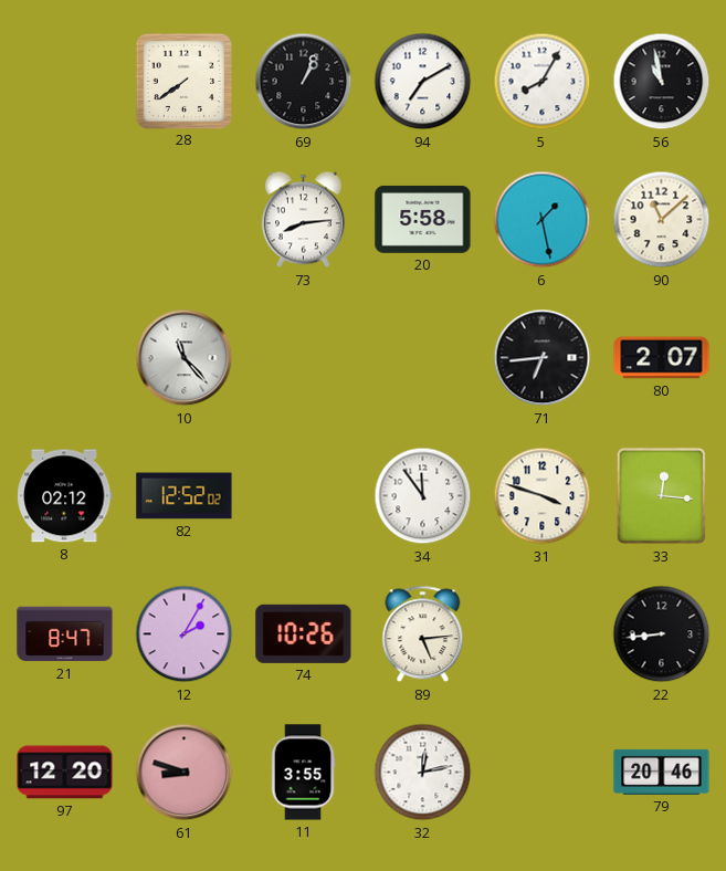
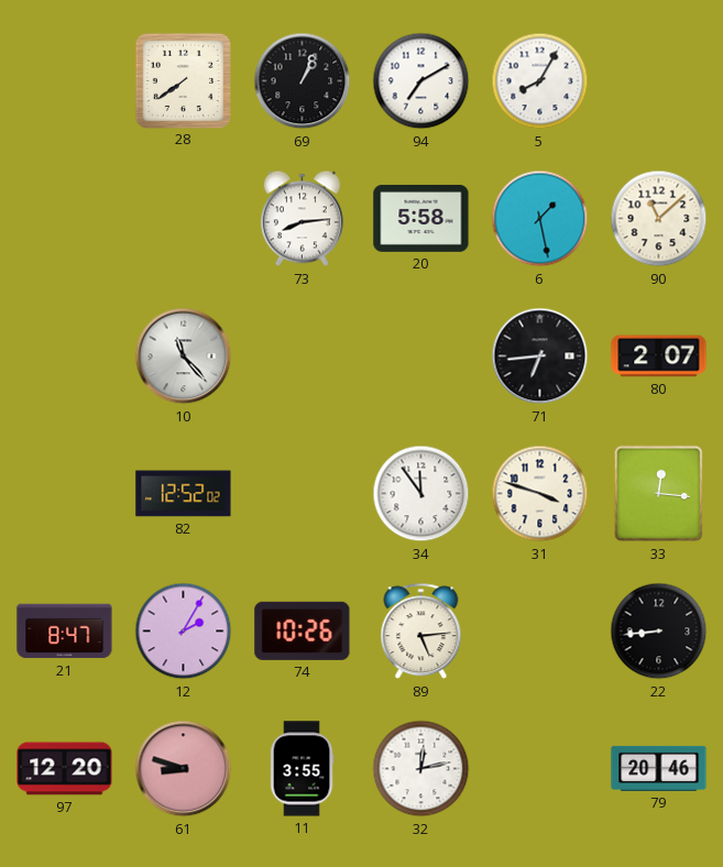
56: 10:58 -> none
8: 02:12 -> none
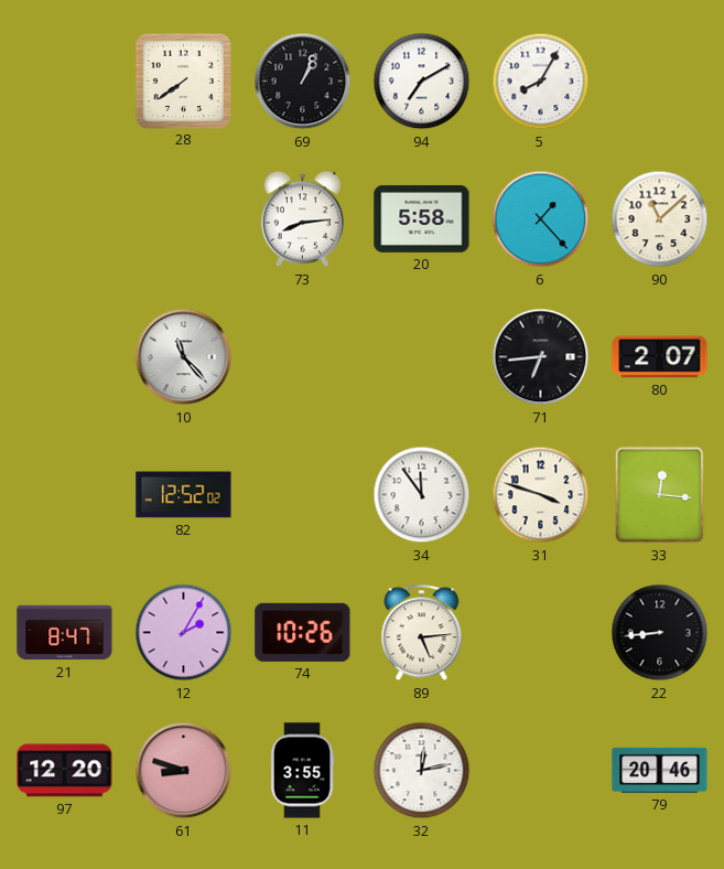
6: 1:28 -> 1:23
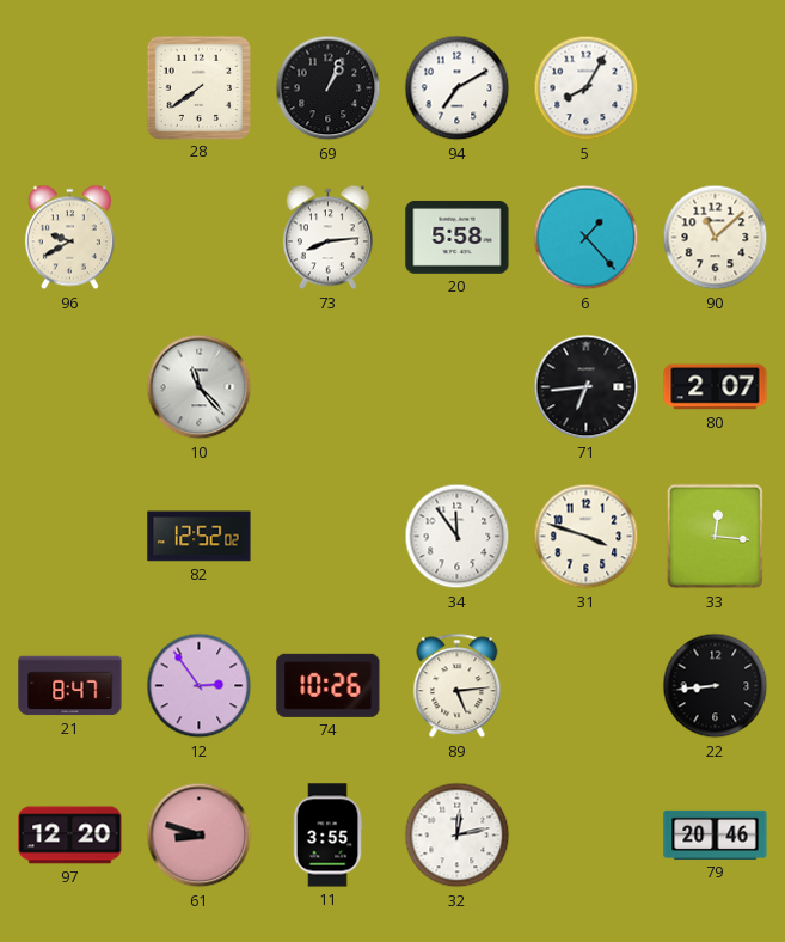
96: none -> 9:40
12: 2:05 -> 2:54
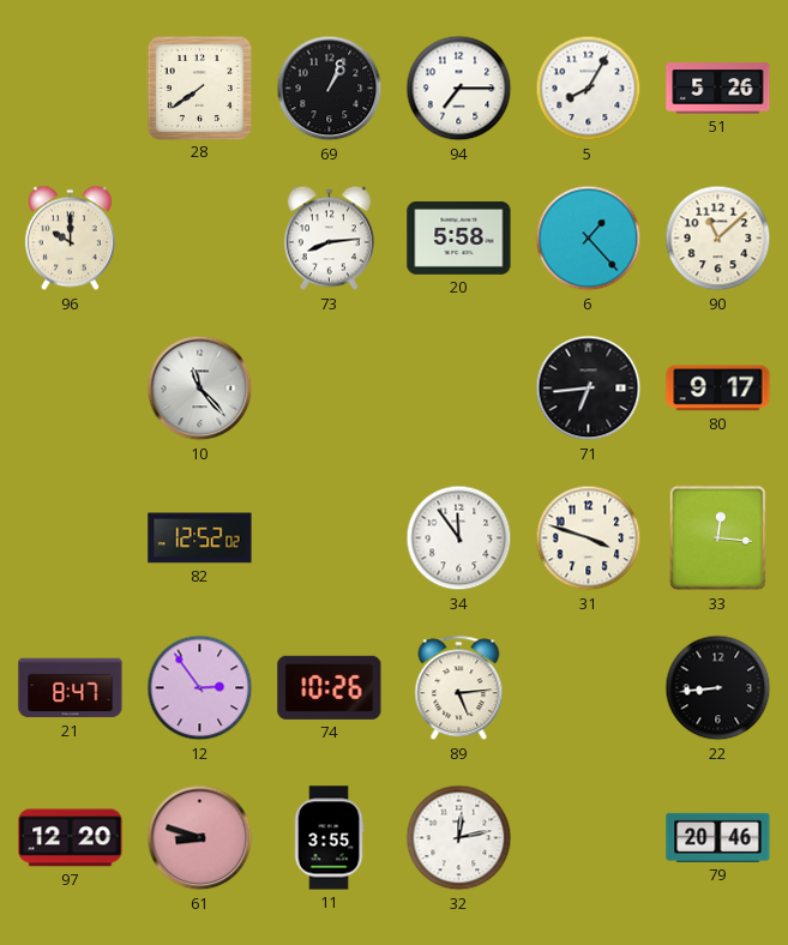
94: 7:10 -> 7:15
51: none -> 5:26
96: 9:40 -> 10:00
80: 2:07 -> 9:17
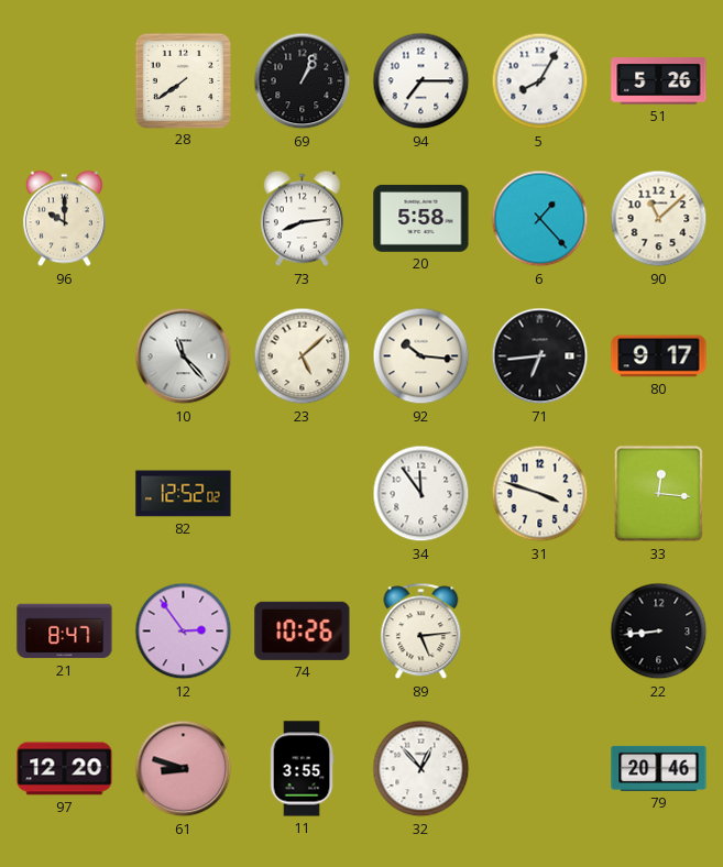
23: none -> 5:08
92: none -> 10:16
32: 12:13 -> 12:53
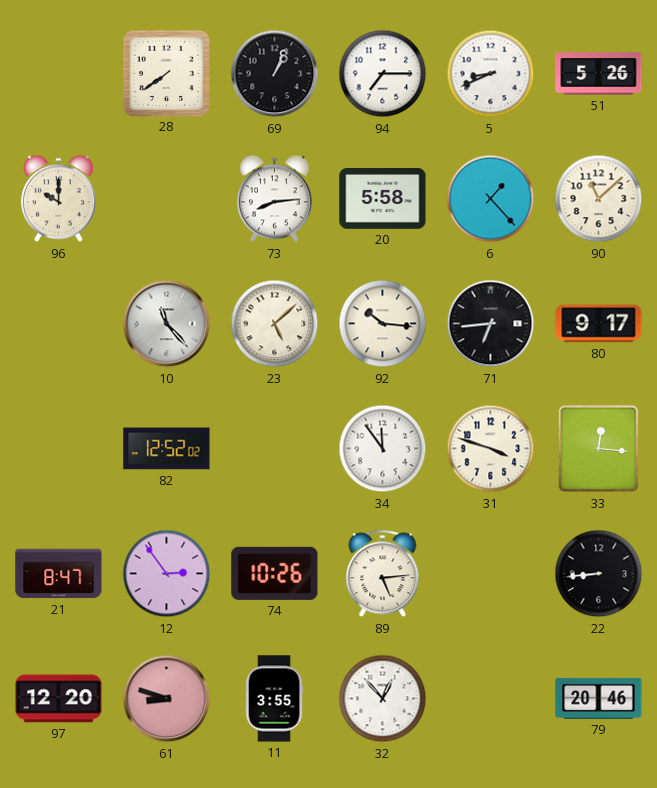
5: 8:05 -> 8:41
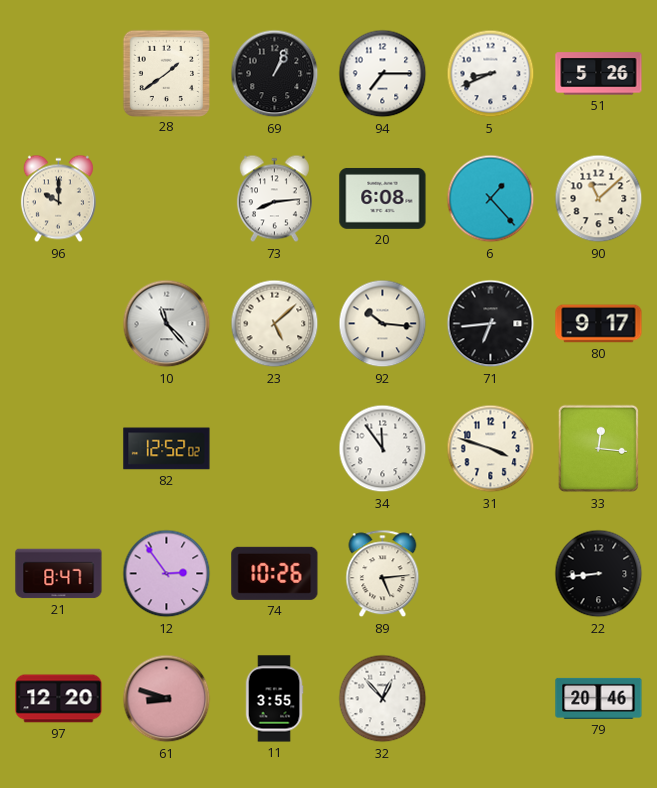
28: 7:39 -> 1:39
20: 5:58 -> 6:08
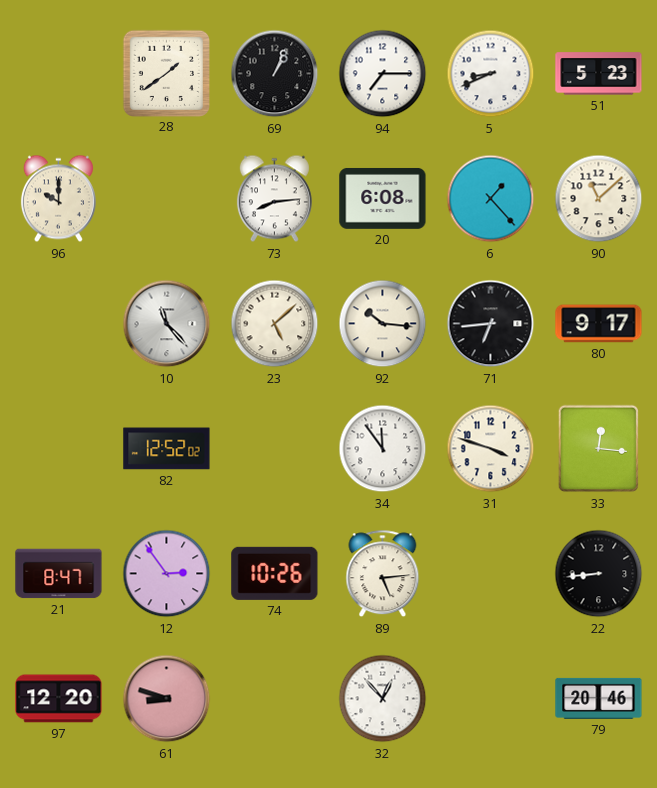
51: 5:26 -> 5:23
11: 3:55 -> none
